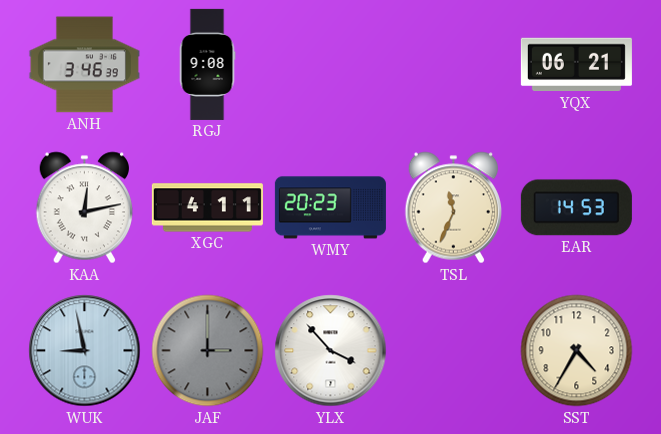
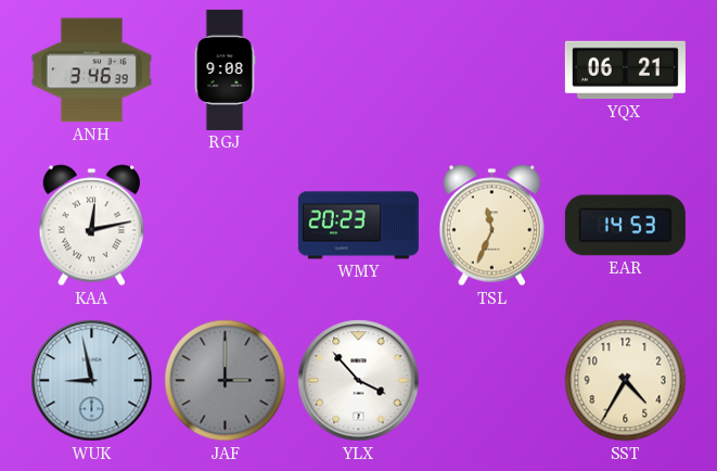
XGC: 4:11 -> none
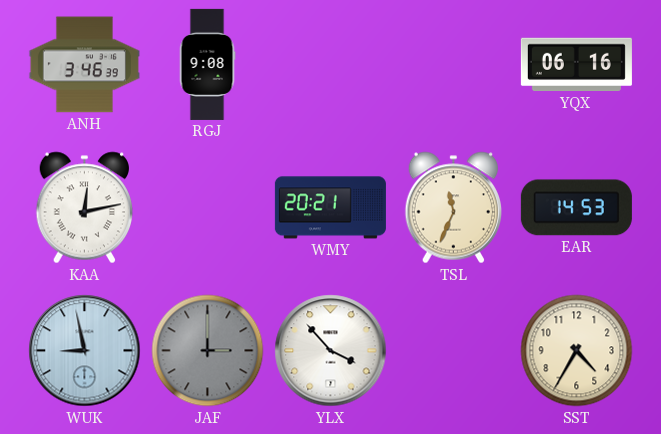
YQX: 06:21 -> 06:16
WMY: 20:23 -> 20:21
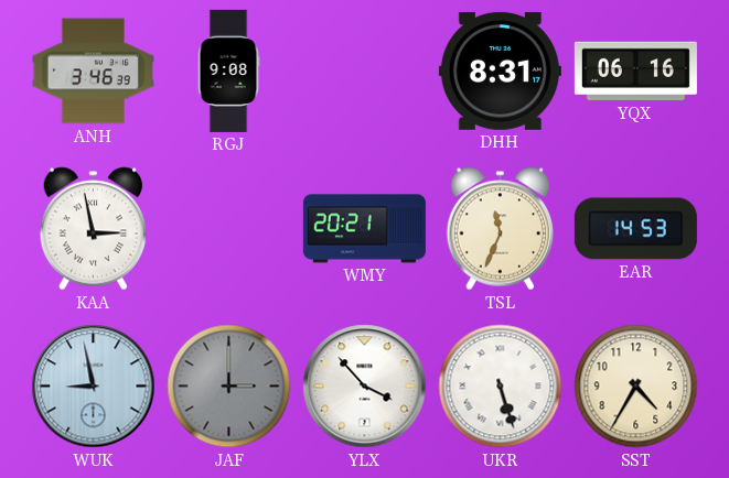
DHH: none -> 8:31
KAA: 12:13 -> 2:58
UKR: none -> 5:27
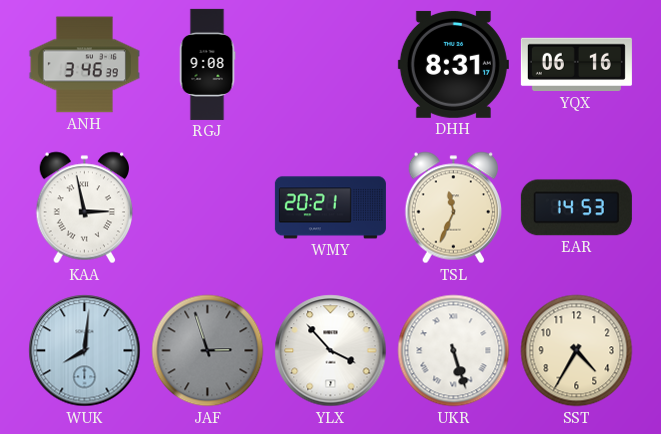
WUK: 8:58 -> 8:01
JAF: 3:00 -> 2:57
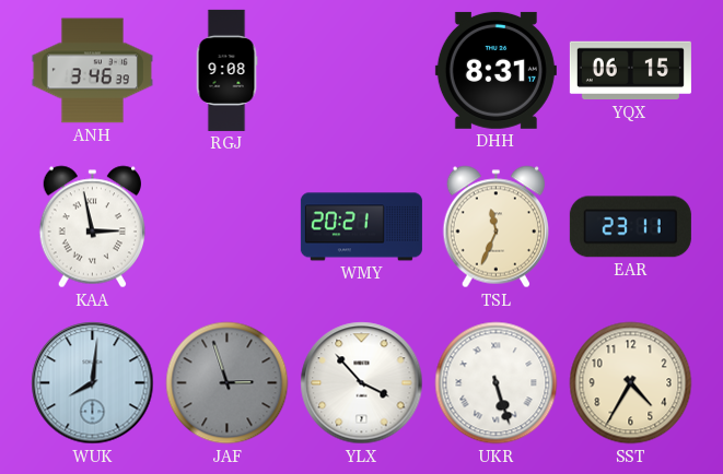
YQX: 06:16 -> 06:15
EAR: 14:53 -> 23:11
